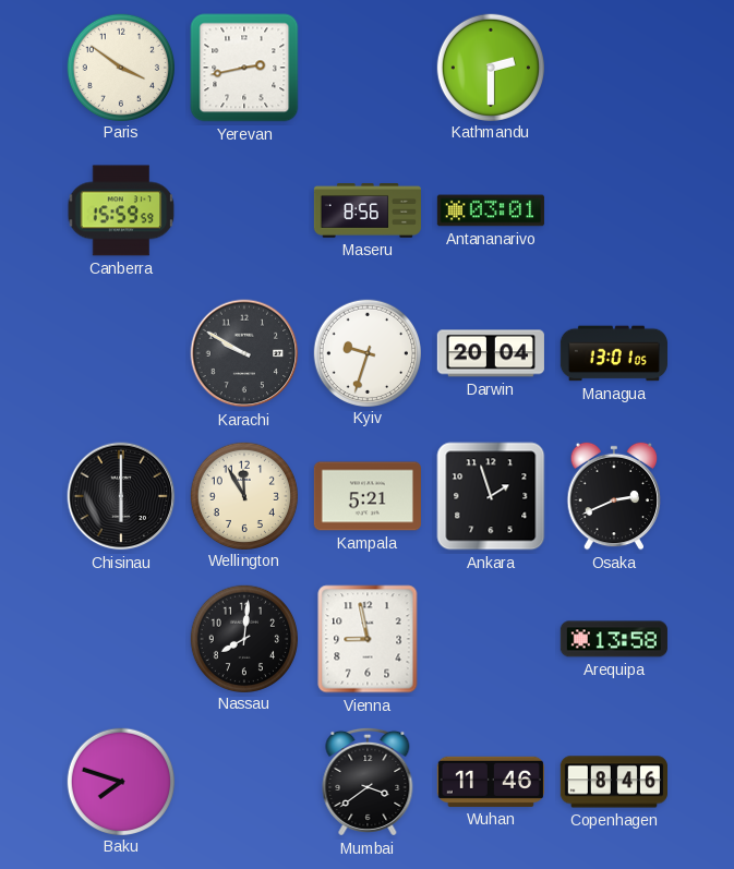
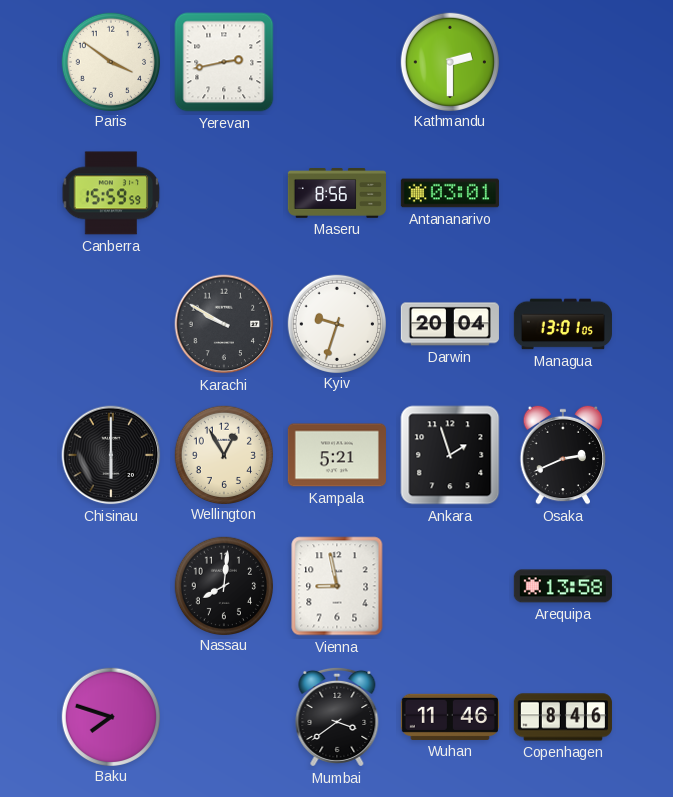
Wellington: 11:55 -> 12:55
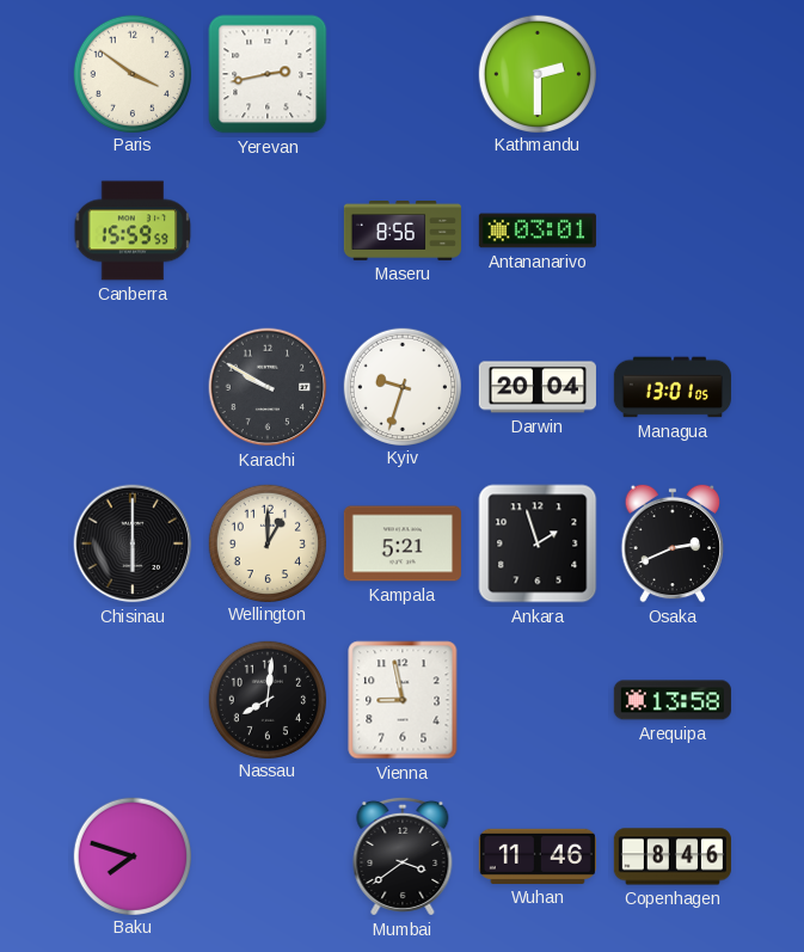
Wellington: 12:55 -> 1:00
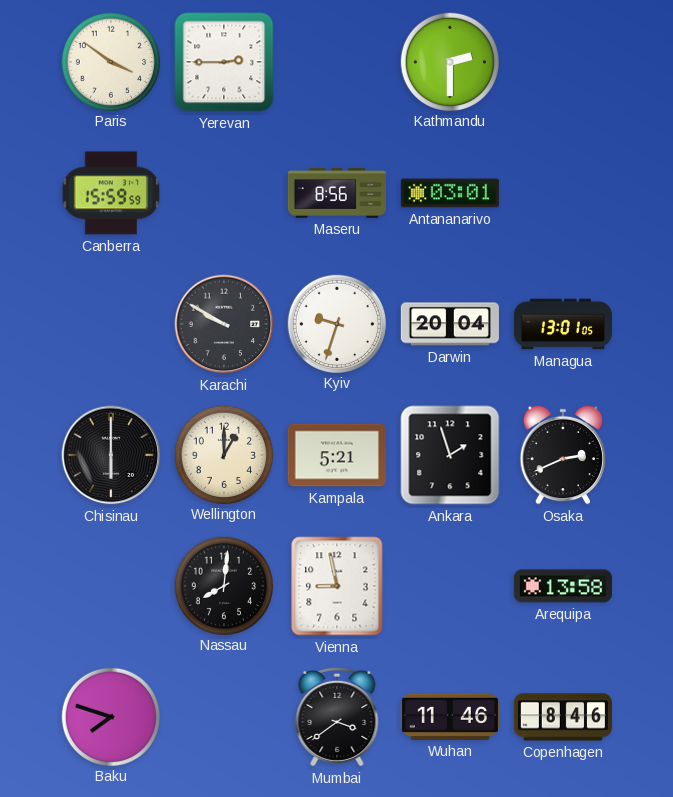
Yerevan: 2:43 -> 2:45
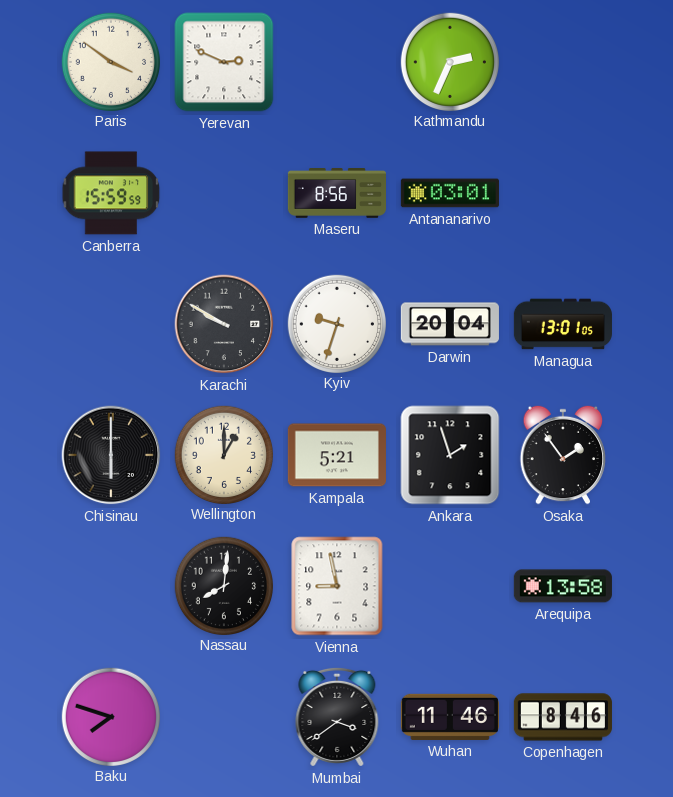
Yerevan: 2:45 -> 2:49
Kathmandu: 2:30 -> 2:34
Osaka: 2:41 -> 1:54
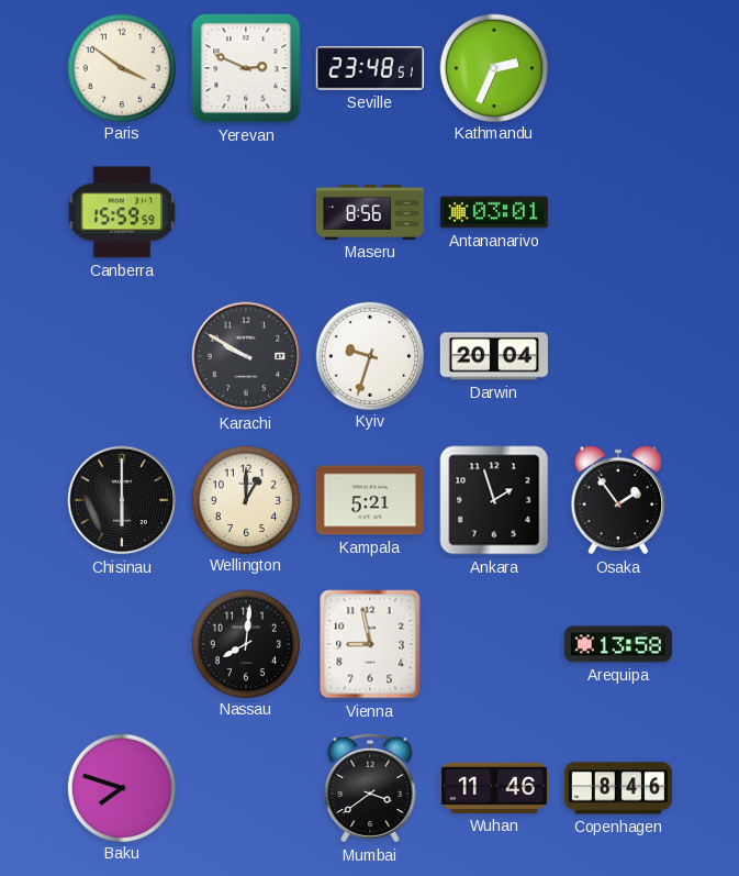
Seville: none -> 23:48
Managua: 13:01 -> none
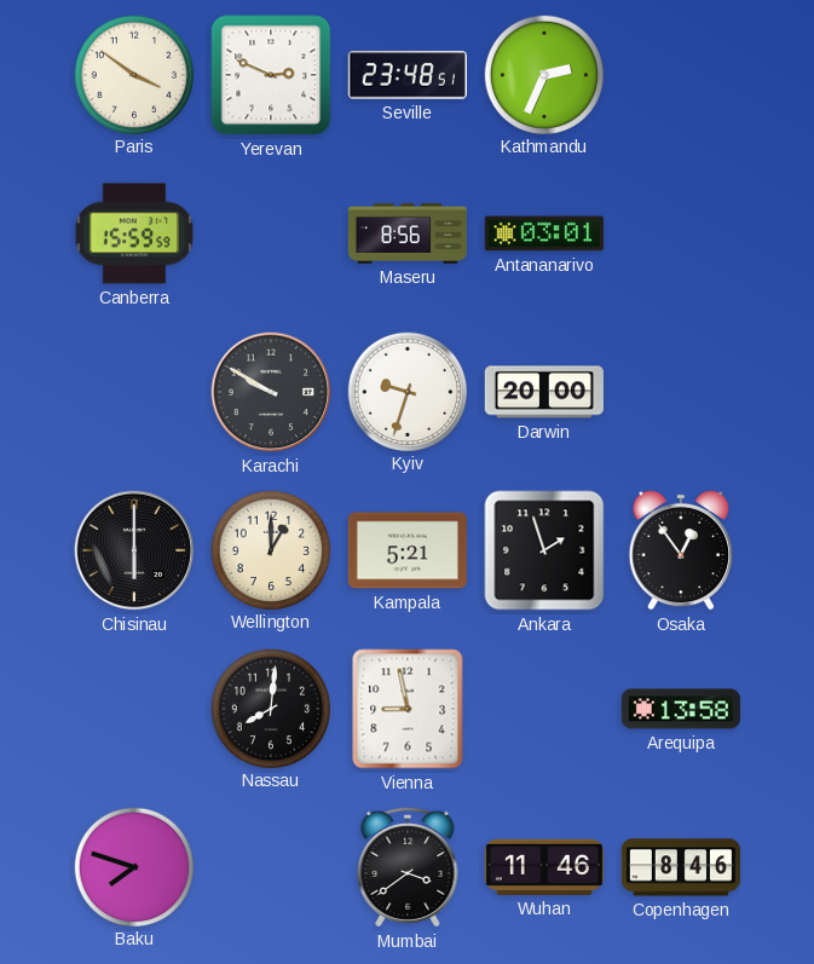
Darwin: 20:04 -> 20:00
Osaka: 1:54 -> 12:54
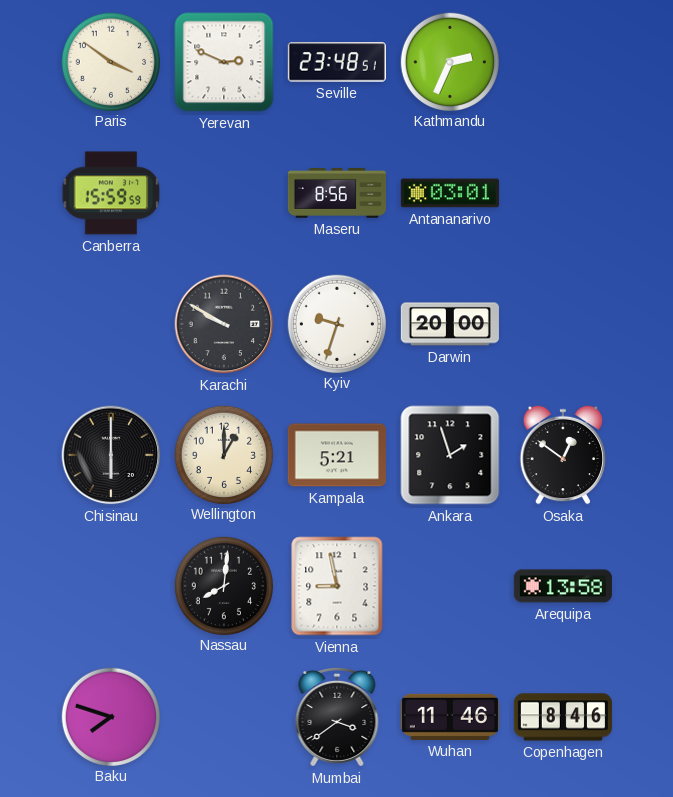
Osaka: 12:54 -> 12:51
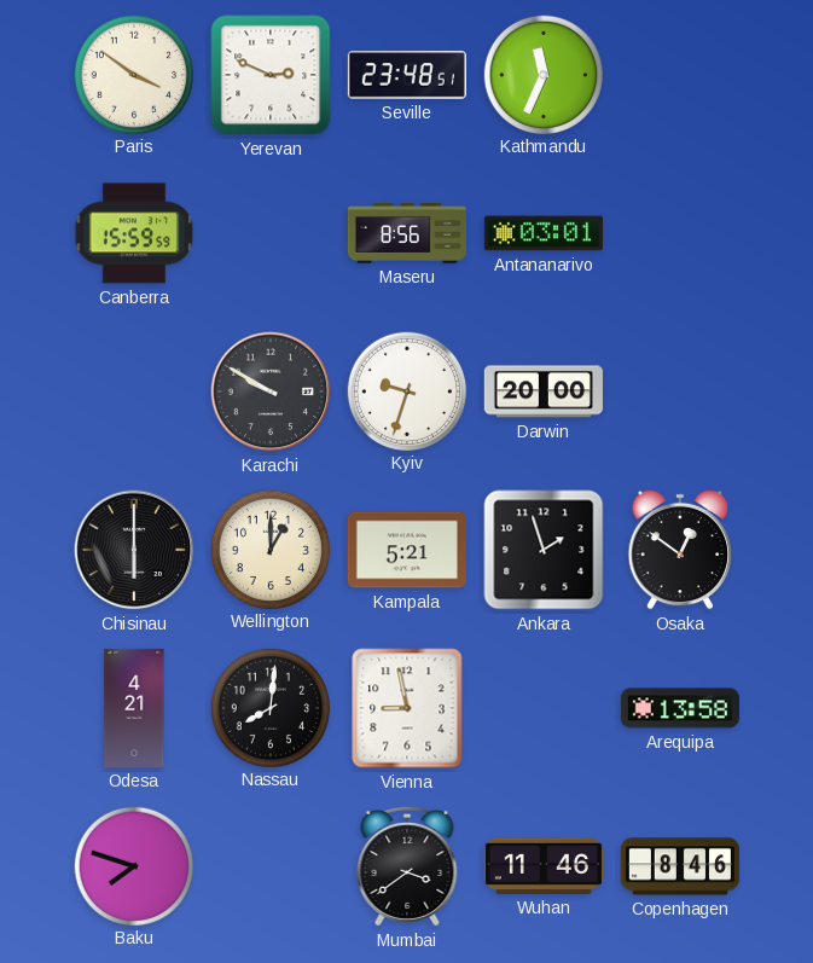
Kathmandu: 2:34 -> 11:34
Odesa: none -> 4:21
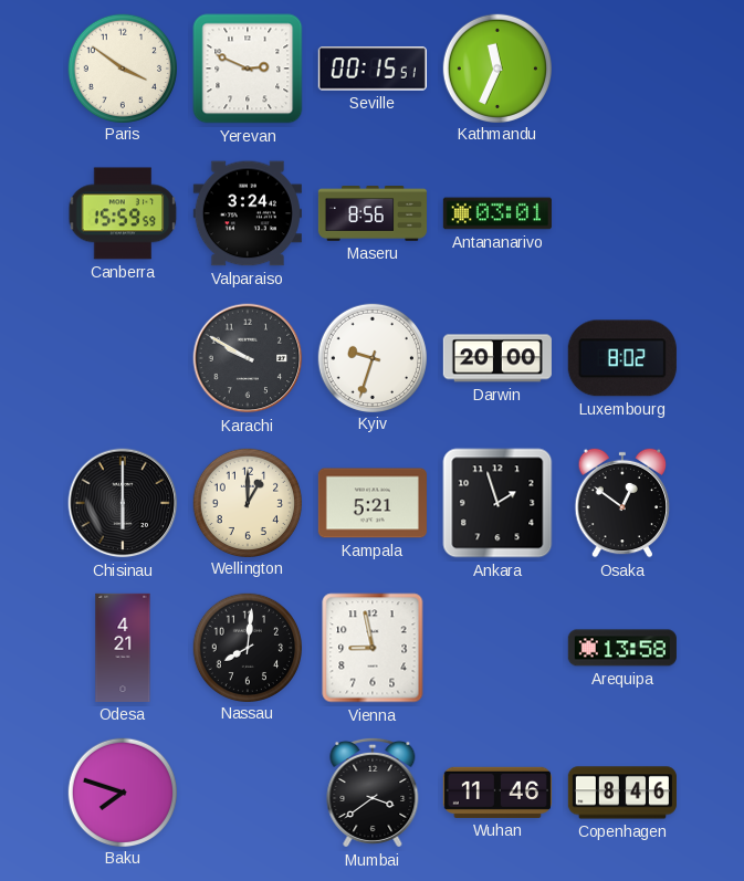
Seville: 23:48 -> 00:15
Valparaiso: none -> 3:24
Luxembourg: none -> 8:02
